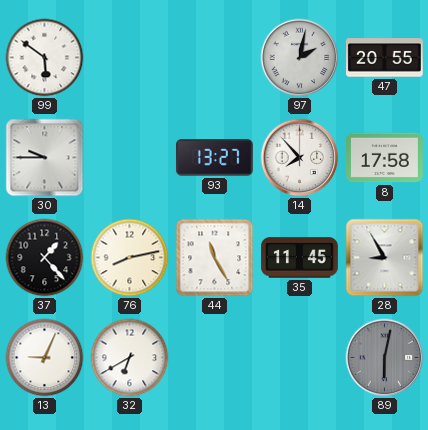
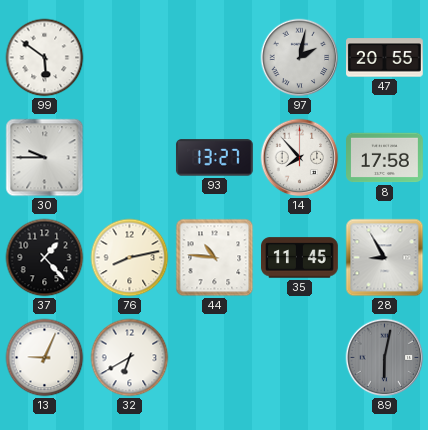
44: 11:25 -> 10:46
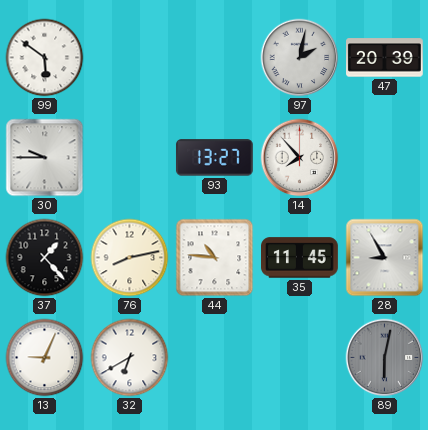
47: 20:55 -> 20:39
8: 17:58 -> none
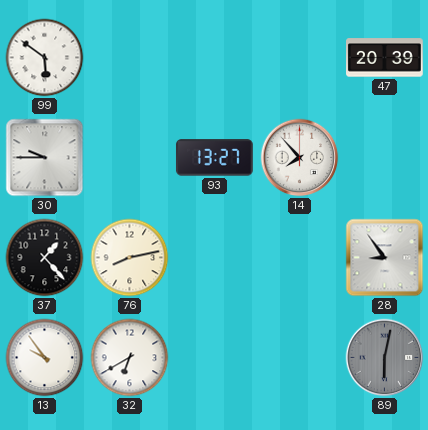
97: 2:02 -> none
44: 10:46 -> none
35: 11:45 -> none
28: 8:55 -> 8:54
13: 9:04 -> 9:54
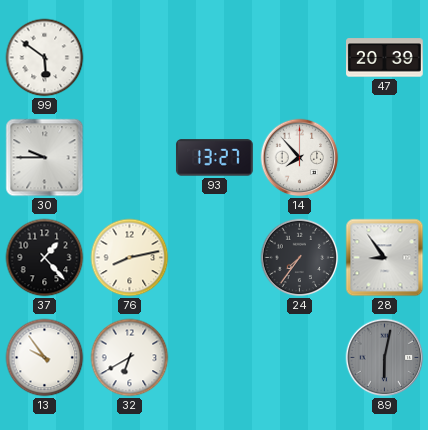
24: none -> 7:36
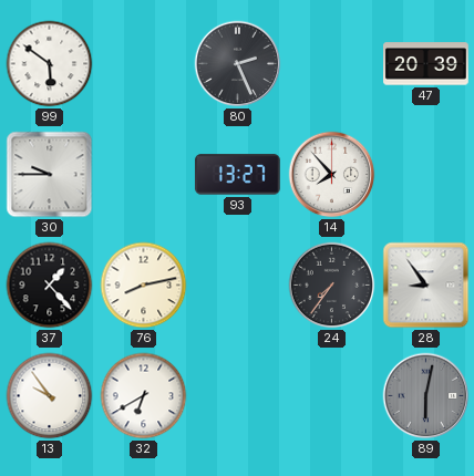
80: none -> 2:26
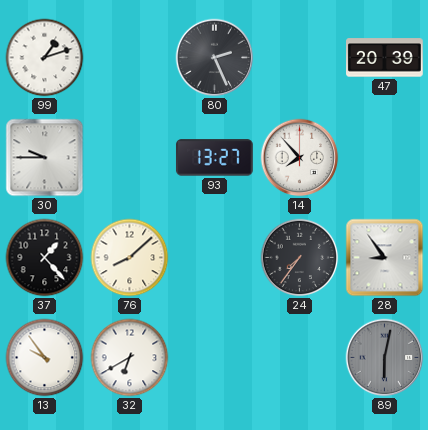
99: 5:51 -> 1:12
76: 8:13 -> 8:08
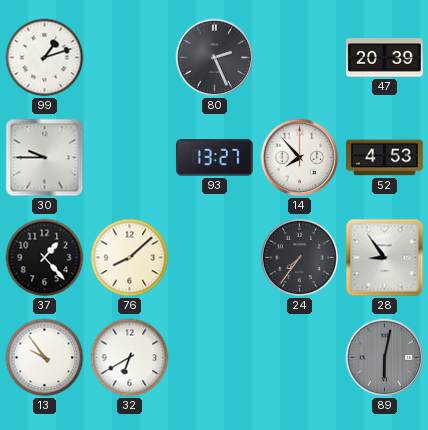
52: none -> 4:53
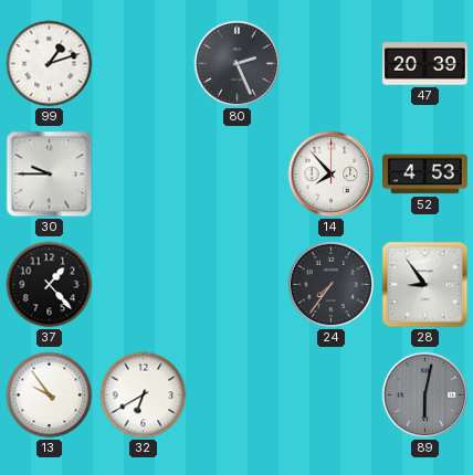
93: 13:27 -> none
76: 8:08 -> none
